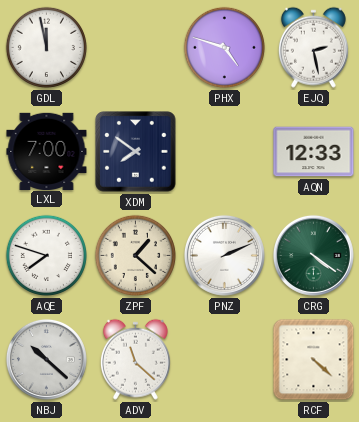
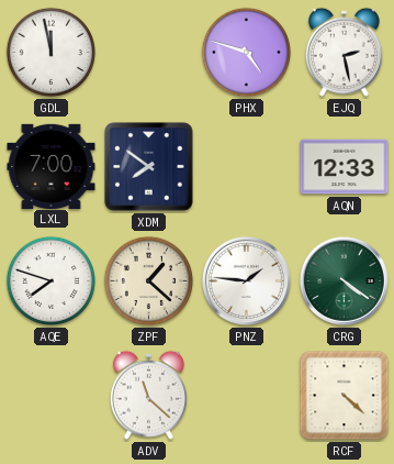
PNZ: 2:11 -> 1:46
NBJ: 10:22 -> none
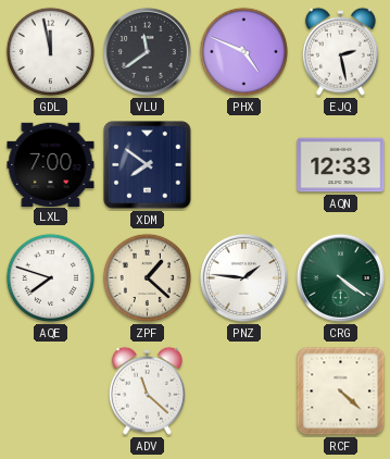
VLU: none -> 11:39
PHX: 4:48 -> 4:49
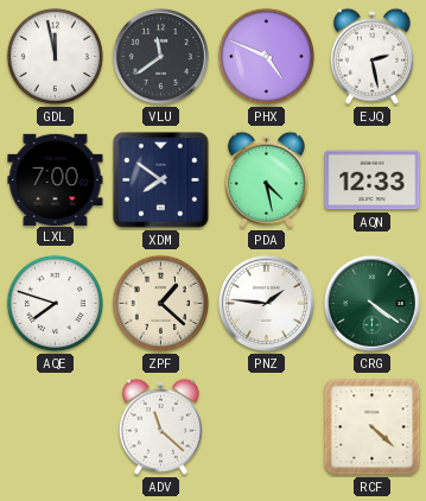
PDA: none -> 4:28
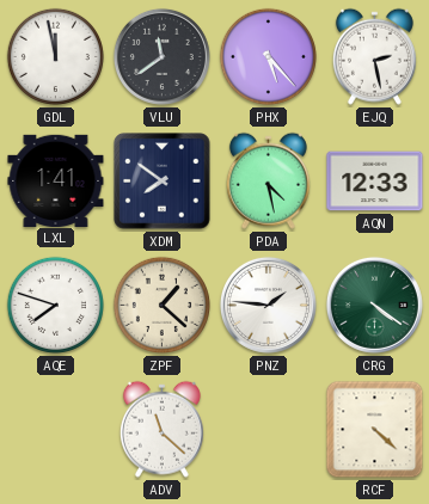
PHX: 4:49 -> 5:23
LXL: 7:00 -> 1:41
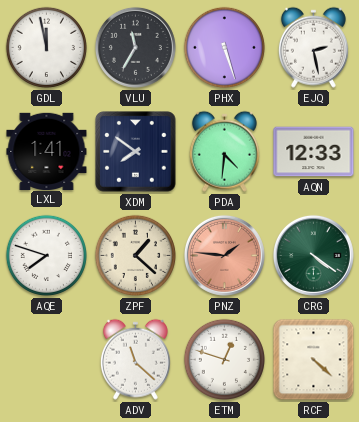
VLU: 11:39 -> 11:35
PHX: 5:23 -> 5:27
PDA: 4:28 -> 4:31
PNZ dial: white -> salmon
ETM: none -> 12:48
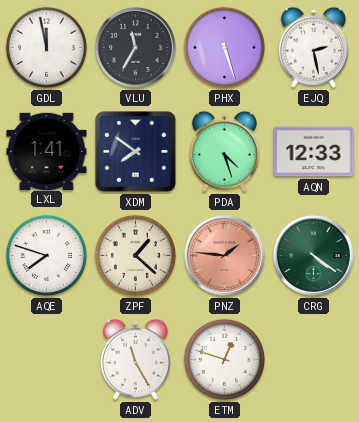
PDA: 4:31 -> 4:27
ADV: 11:22 -> 11:25
RCF: 4:22 -> none
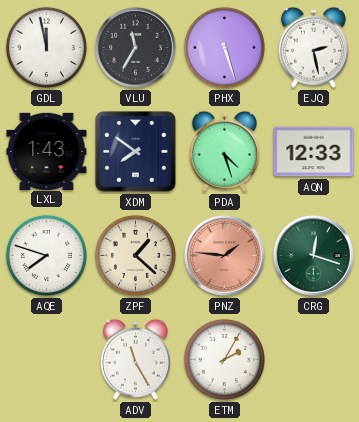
LXL: 1:41 -> 1:43
CRG: 4:21 -> 12:18
ETM: 12:48 -> 2:05
